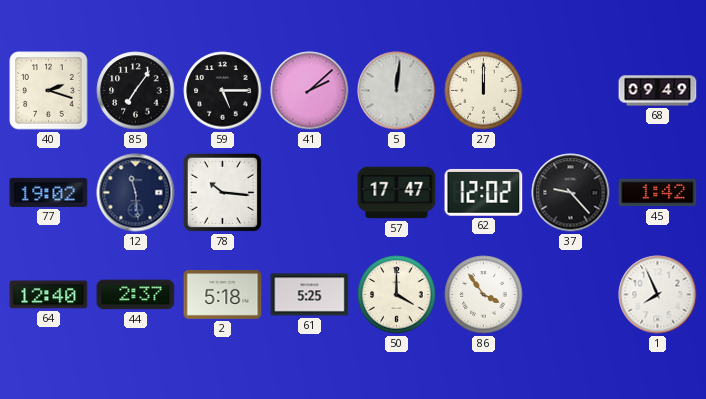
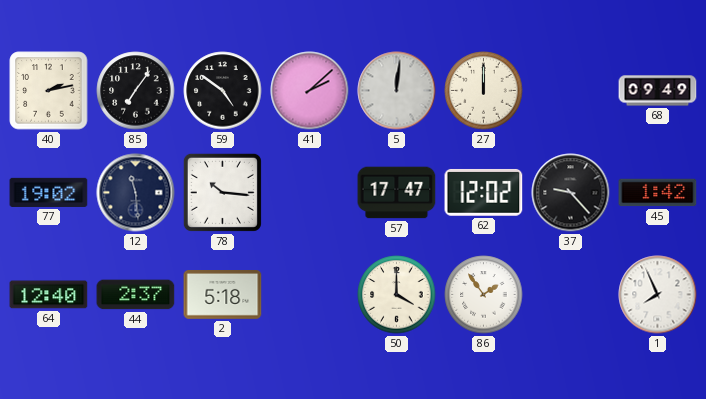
40: 2:18 -> 2:13
59: 5:15 -> 4:51
61: 5:25 -> none
86: 3:54 -> 1:54
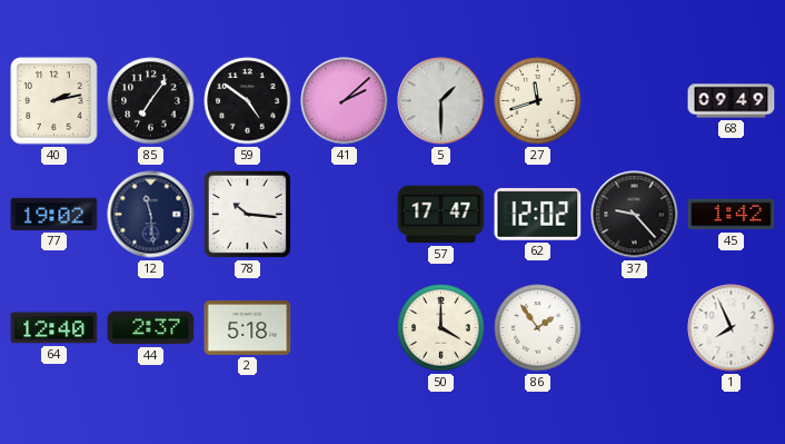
5: 12:01 -> 1:30
27: 12:00 -> 11:42
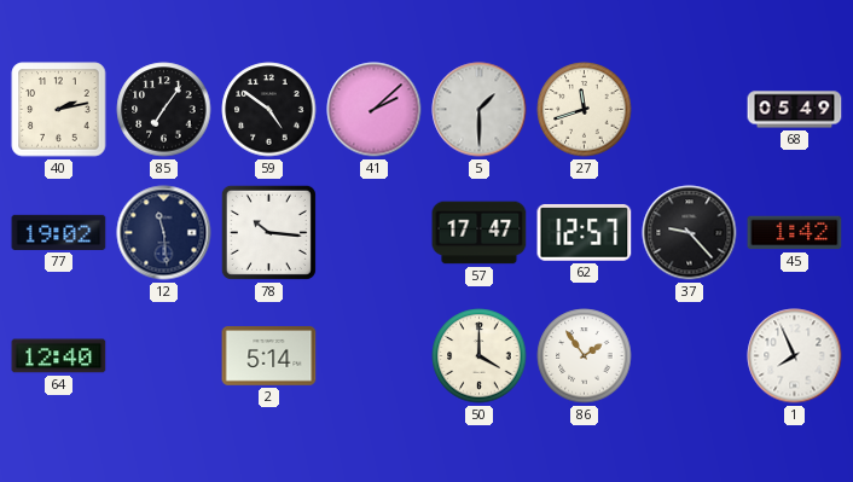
68: 09:49 -> 05:49
62: 12:02 -> 12:57
44: 2:37 -> none
2: 5:18 -> 5:14
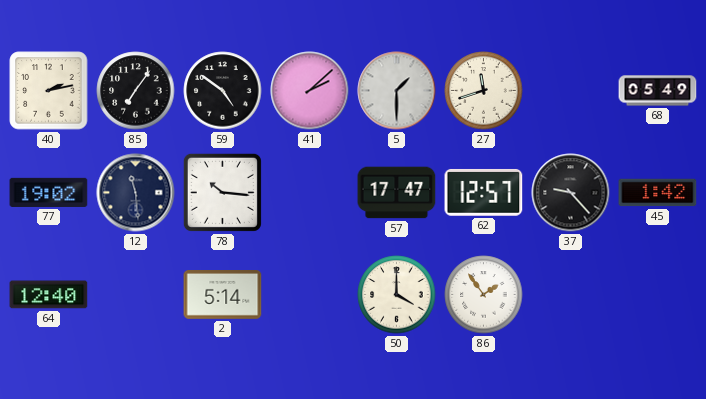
1: 7:56 -> none
